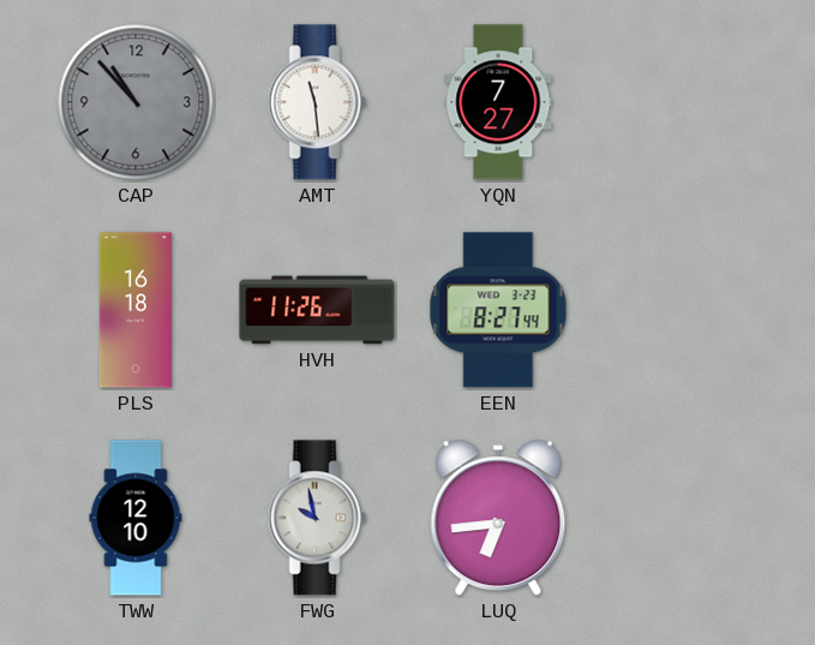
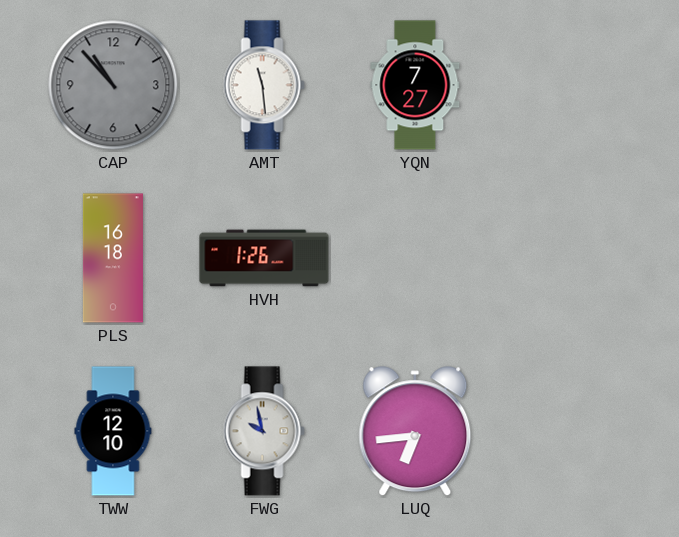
HVH: 11:26 -> 1:26
EEN: 8:27 -> none
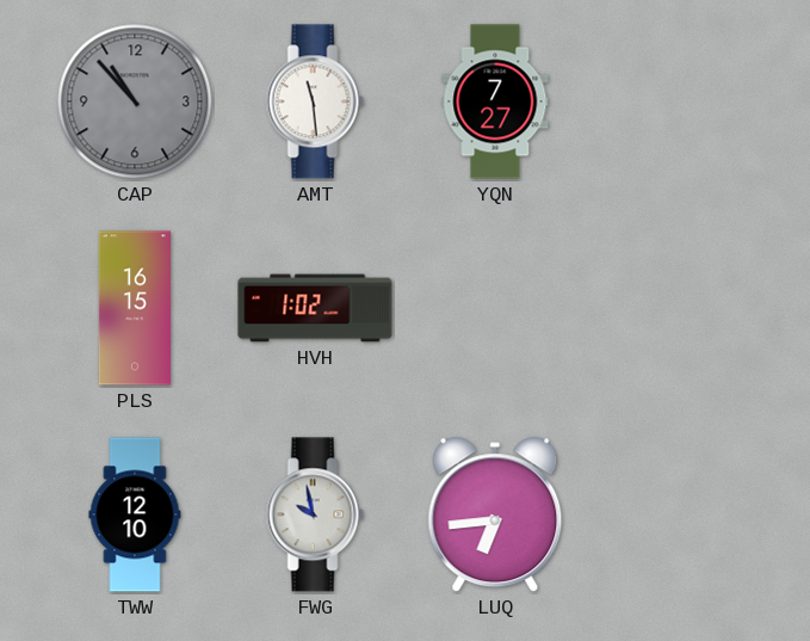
PLS: 16:18 -> 16:15
HVH: 1:26 -> 1:02
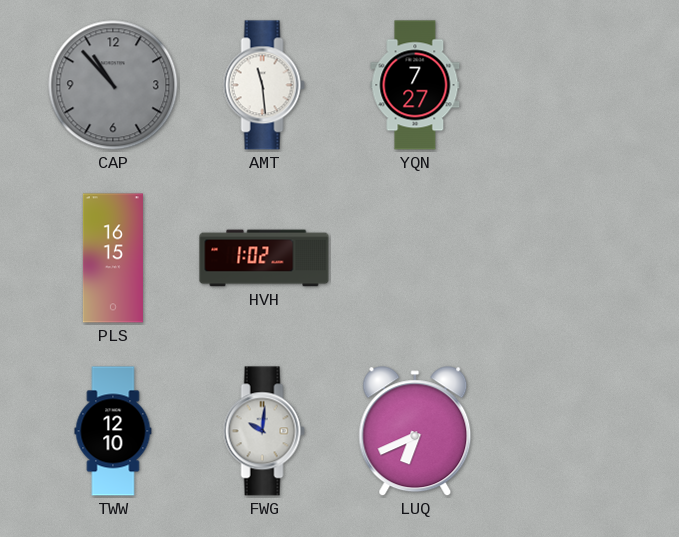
FWG: 9:58 -> 10:01
LUQ: 6:44 -> 6:41
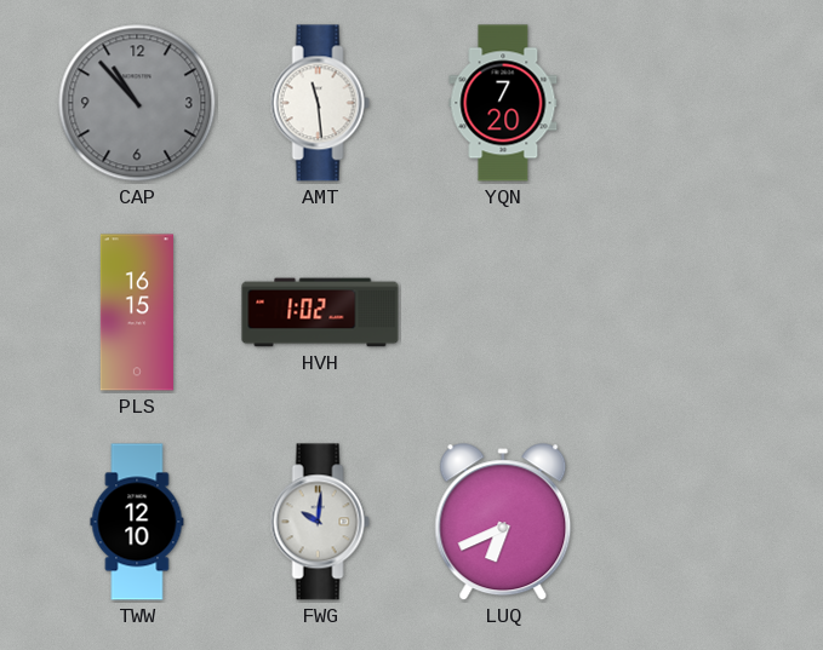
YQN: 7:27 -> 7:20
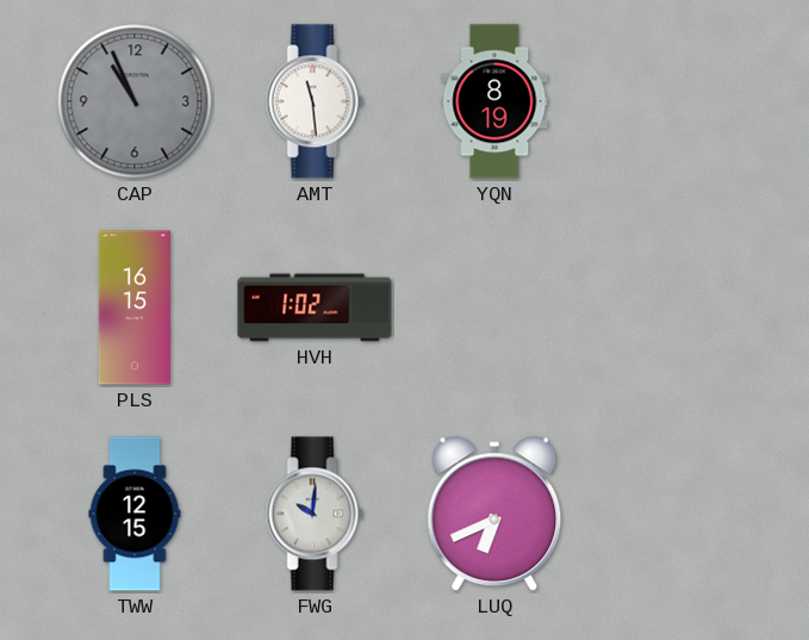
CAP: 10:53 -> 10:56
YQN: 7:20 -> 8:19
TWW: 12:10 -> 12:15
